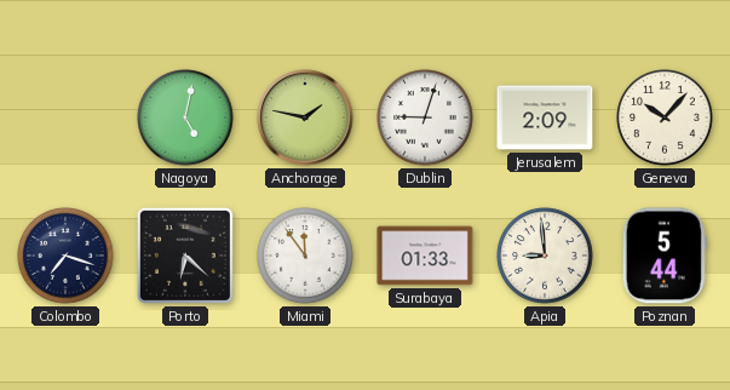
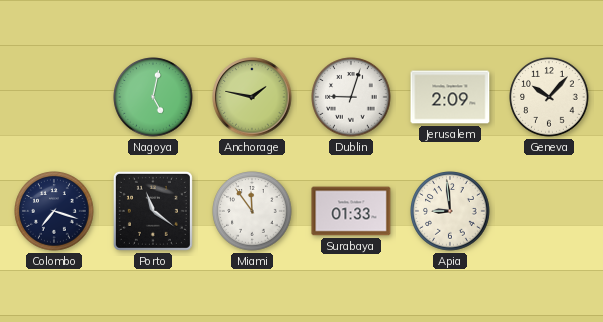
Porto: 6:22 -> 11:21
Poznan: 5:44 -> none
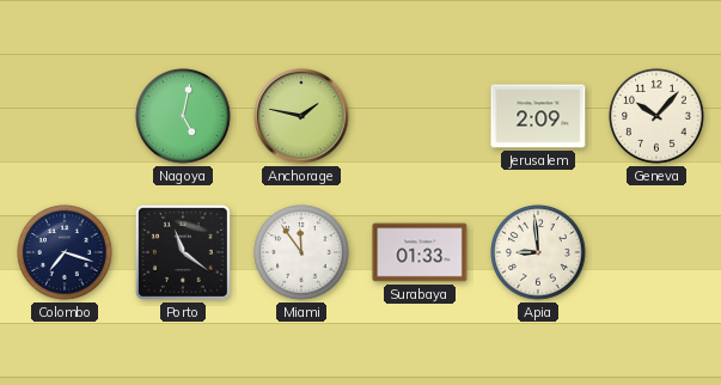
Dublin: 9:03 -> none
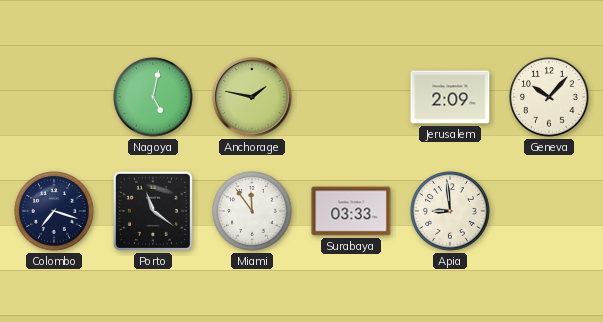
Surabaya: 01:33 -> 03:33
